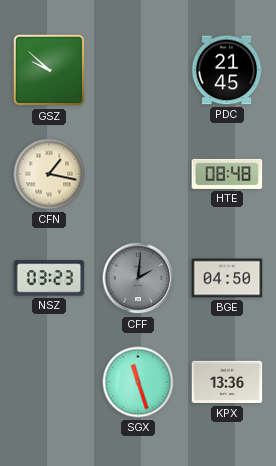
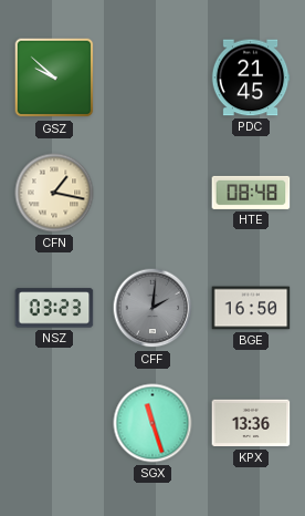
BGE: 04:50 -> 16:50
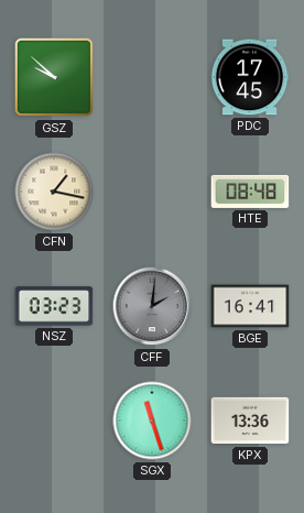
PDC: 21:45 -> 17:45
BGE: 16:50 -> 16:41
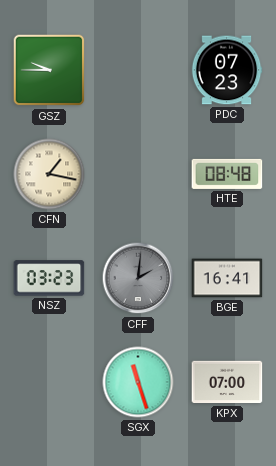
GSZ: 9:52 -> 9:45
PDC: 17:45 -> 07:23
KPX: 13:36 -> 07:00
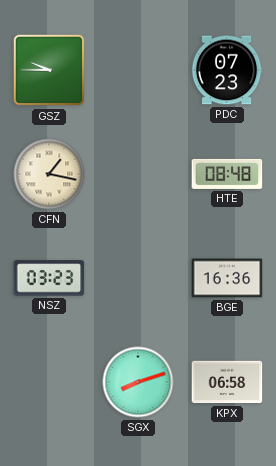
CFF: 2:01 -> none
BGE: 16:41 -> 16:36
SGX: 11:27 -> 8:12
KPX: 07:00 -> 06:58
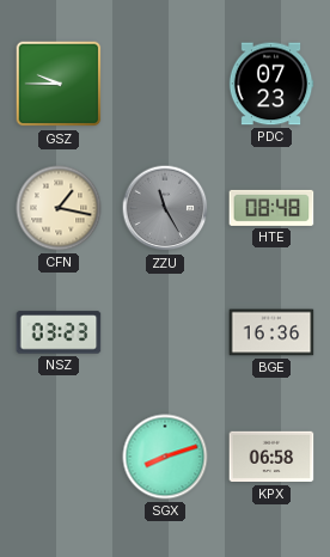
ZZU: none -> 11:25
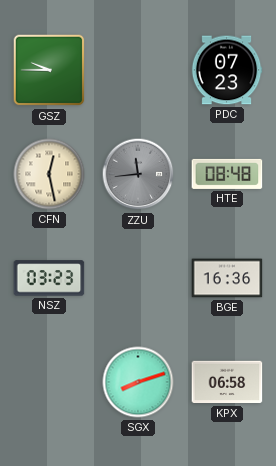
CFN: 1:17 -> 12:28
ZZU: 11:25 -> 11:44
